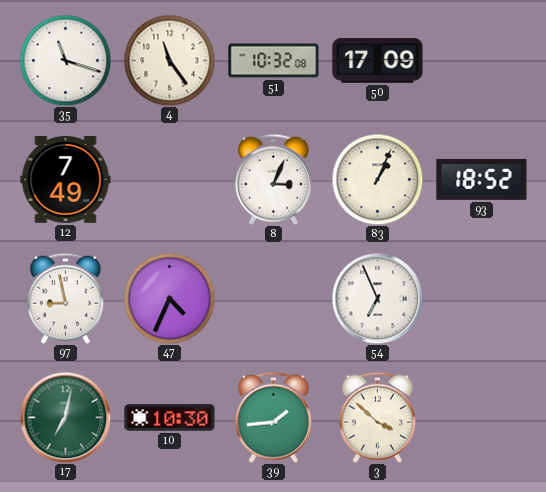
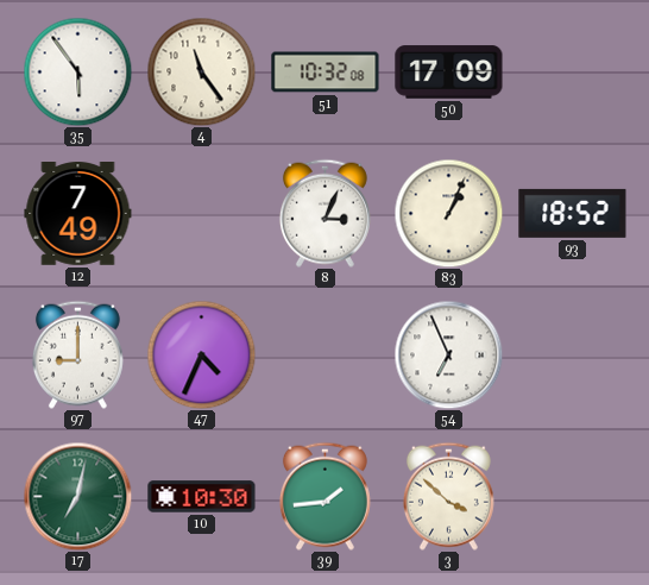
35: 11:18 -> 5:54
97: 8:58 -> 9:00
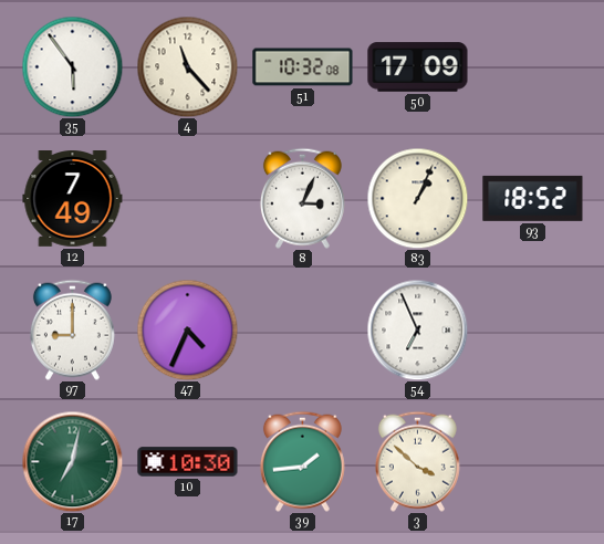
4: 11:24 -> 11:23
